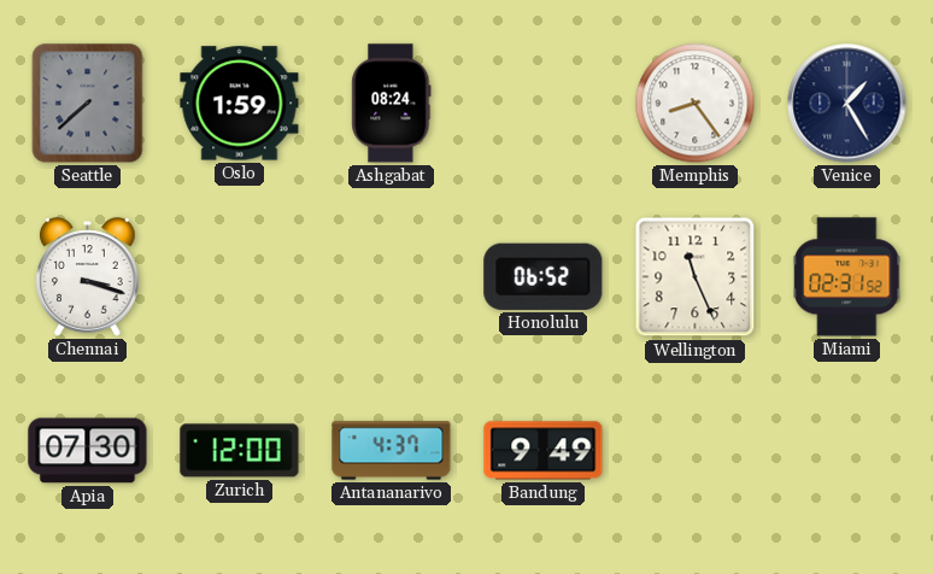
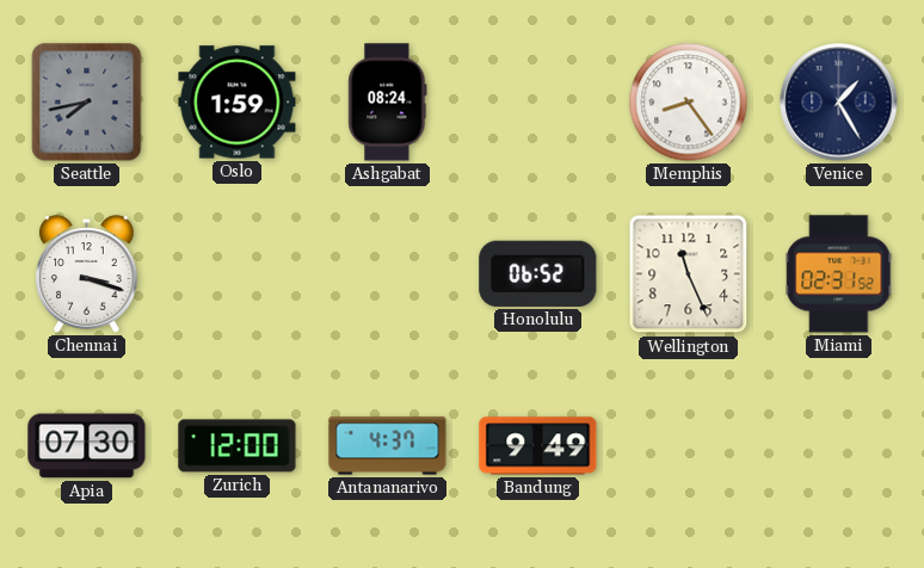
Seattle: 7:38 -> 7:43
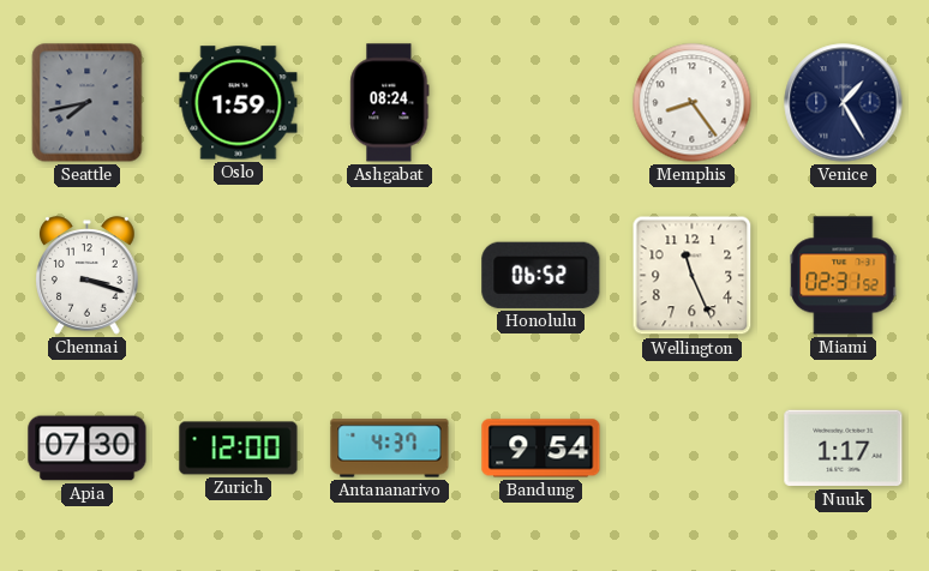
Bandung: 9:49 -> 9:54
Nuuk: none -> 1:17
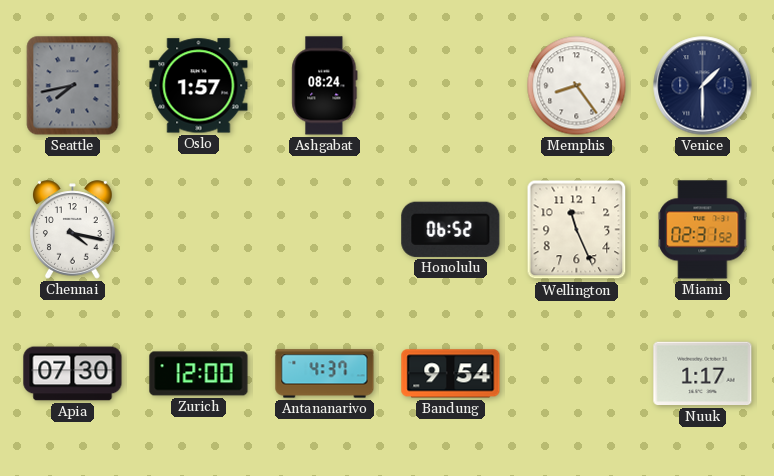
Oslo: 1:59 -> 1:57
Venice: 1:25 -> 1:30
Chennai: 3:18 -> 4:17
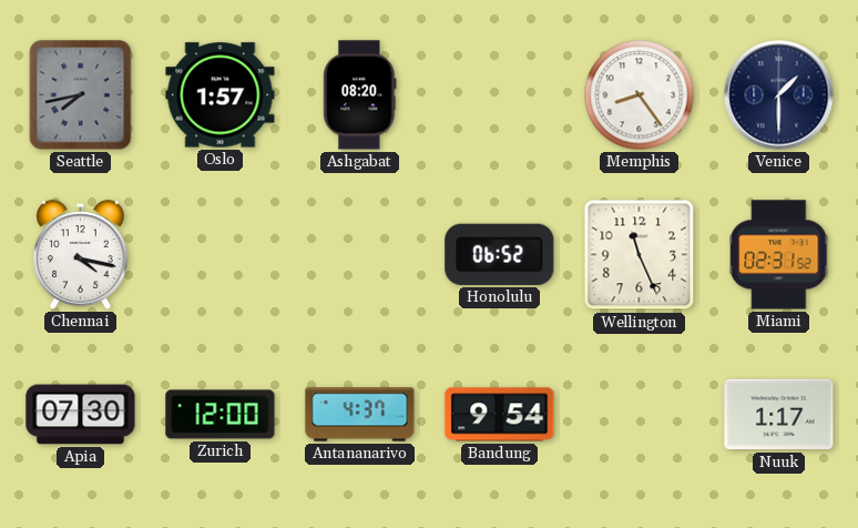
Ashgabat: 08:24 -> 08:20
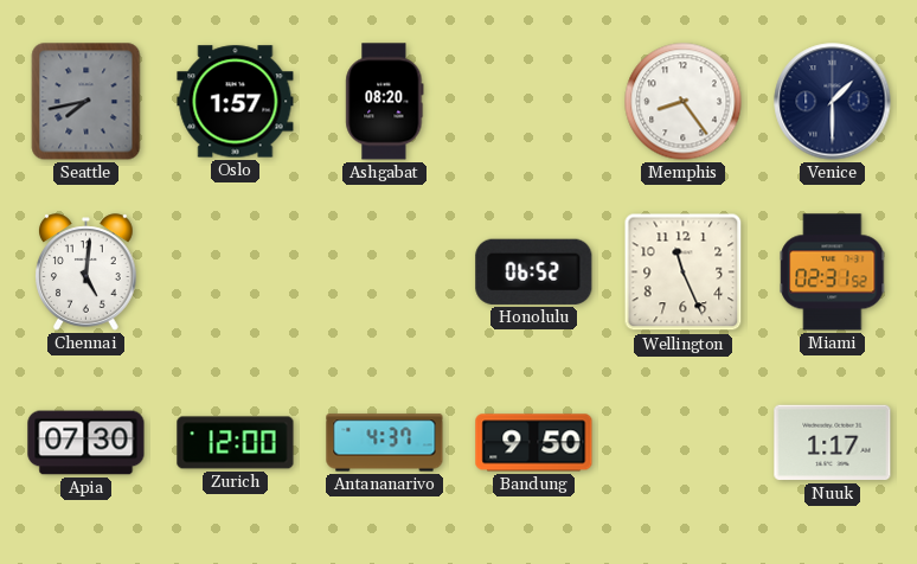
Chennai: 4:17 -> 5:01
Bandung: 9:54 -> 9:50
